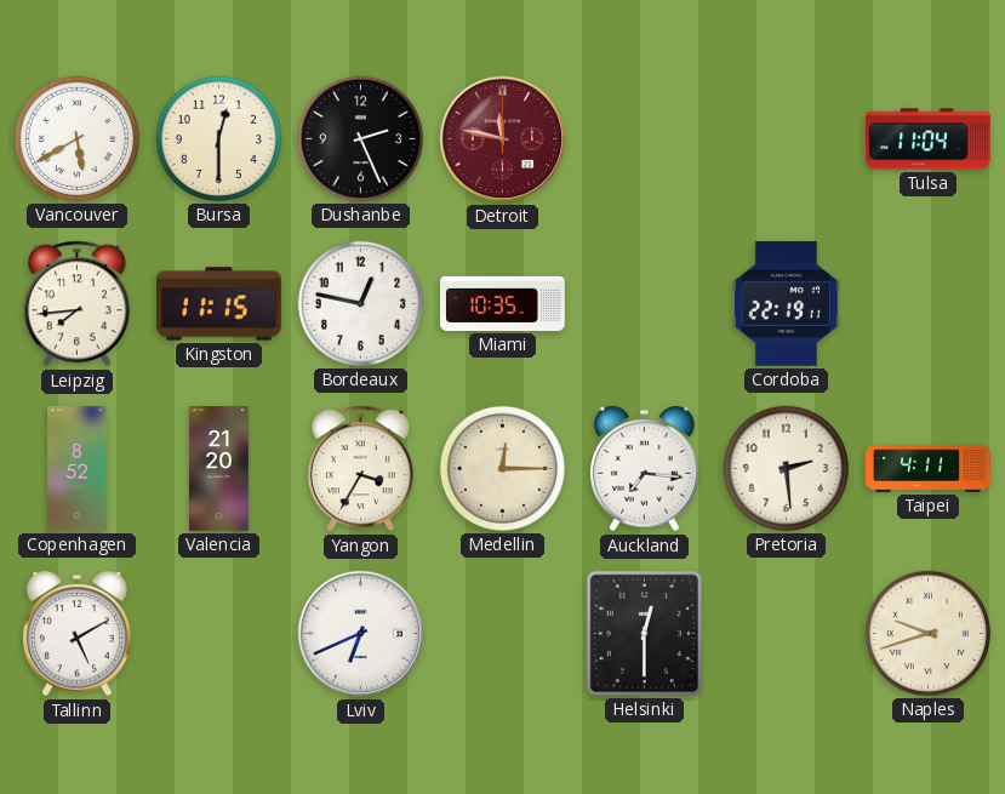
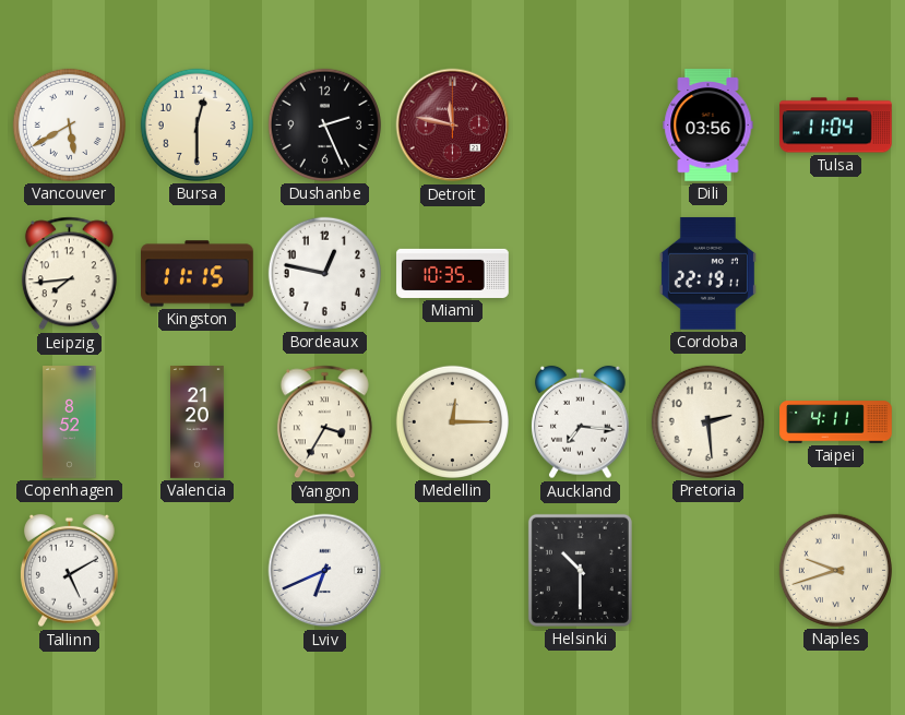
Dili: none -> 03:56
Helsinki: 12:30 -> 10:30
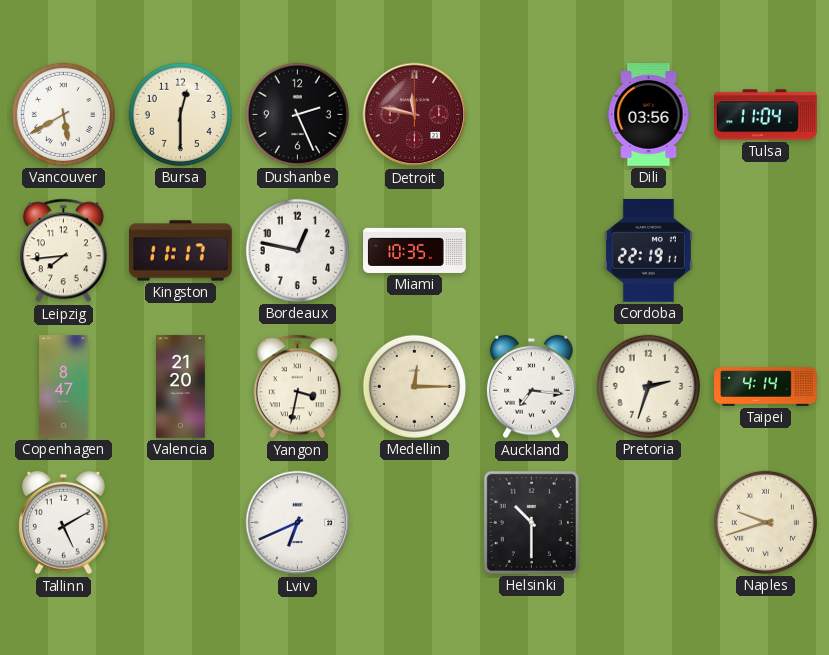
Kingston: 11:15 -> 11:17
Copenhagen: 8:52 -> 8:47
Yangon: 3:35 -> 3:32
Pretoria: 2:29 -> 2:33
Taipei: 4:11 -> 4:14
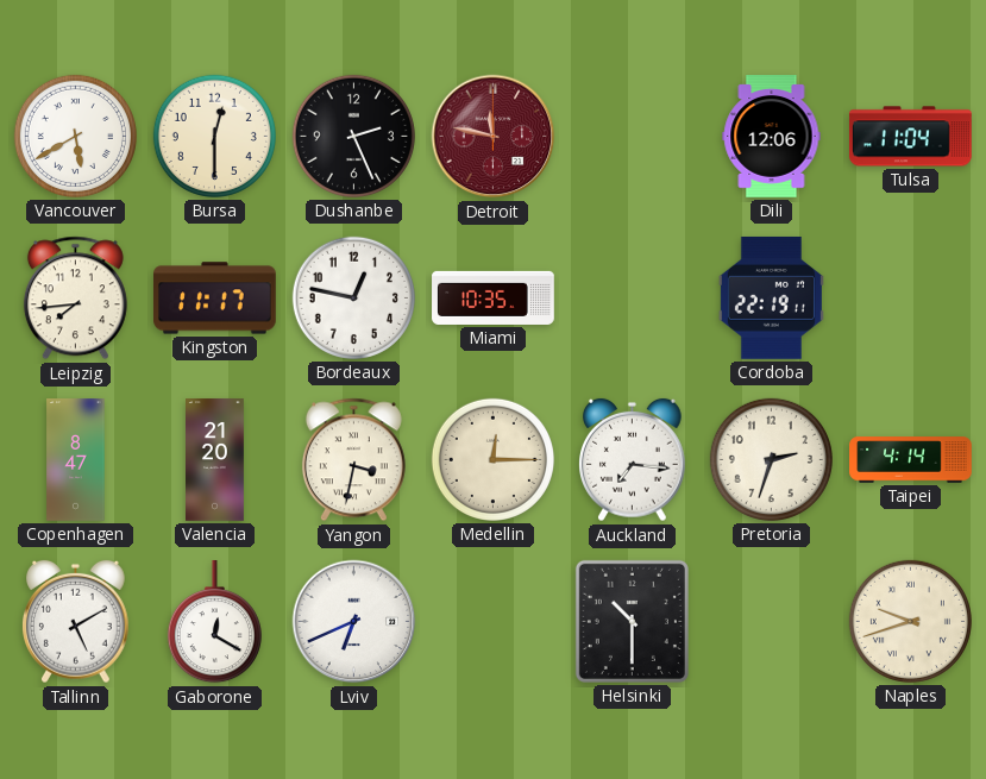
Dili: 03:56 -> 12:06
Gaborone: none -> 12:20
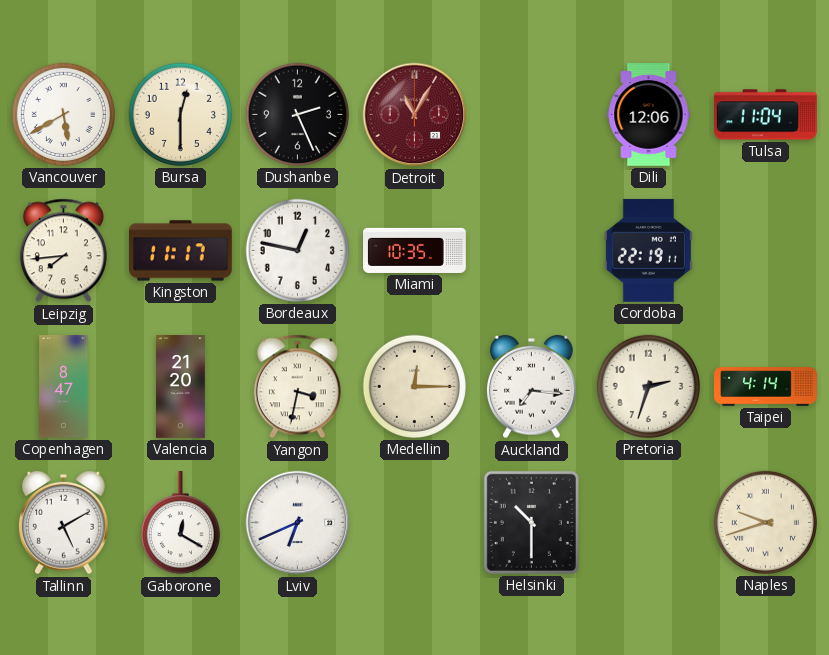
Detroit: 11:47 -> 11:05
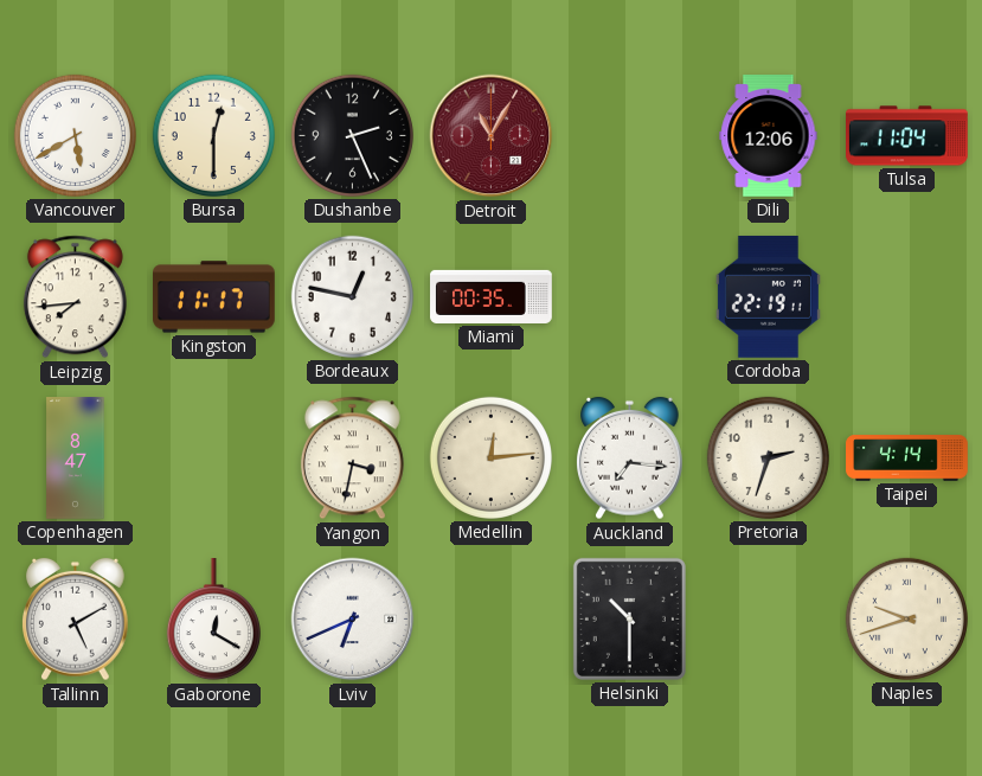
Miami: 10:35 -> 00:35
Valencia: 21:20 -> none
Medellin: 12:15 -> 12:14
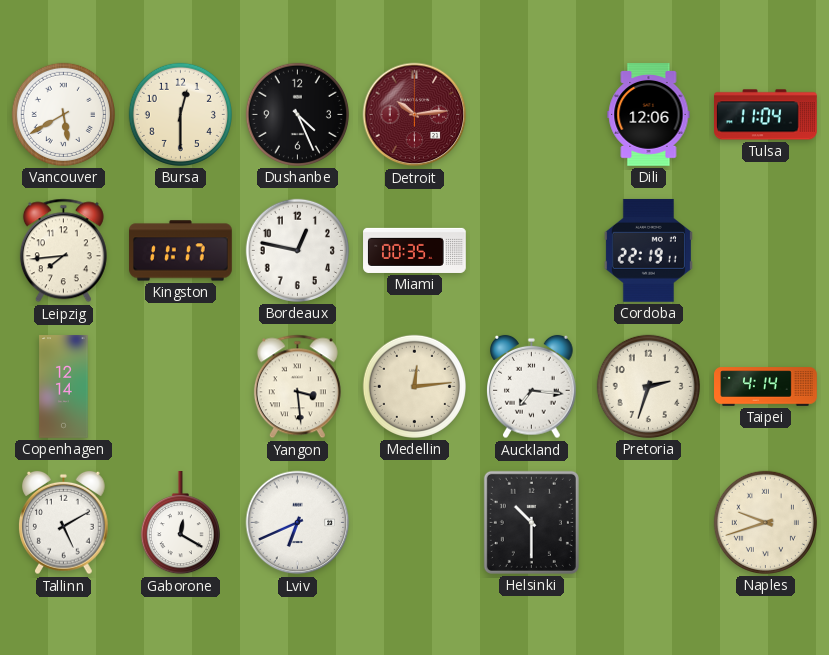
Dushanbe: 2:26 -> 4:26
Detroit: 11:05 -> 10:14
Copenhagen: 8:47 -> 12:14
Yangon: 3:32 -> 3:29
